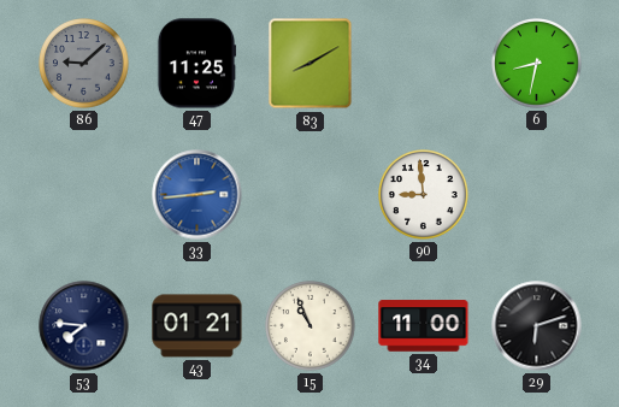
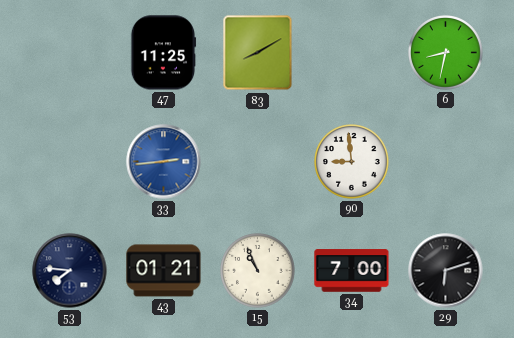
86: 9:08 -> none
34: 11:00 -> 7:00
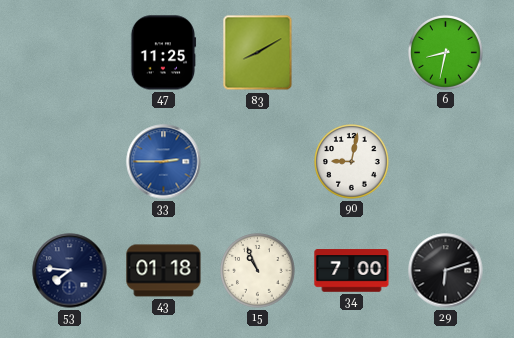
33: 2:44 -> 2:45
90: 8:59 -> 9:02
43: 01:21 -> 01:18
